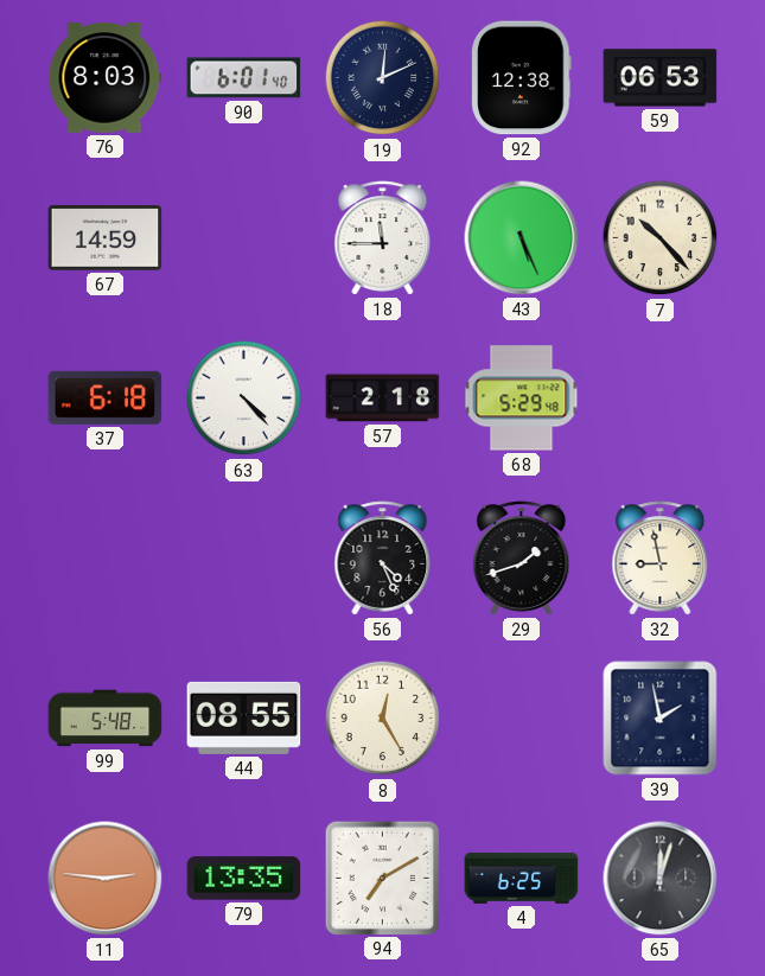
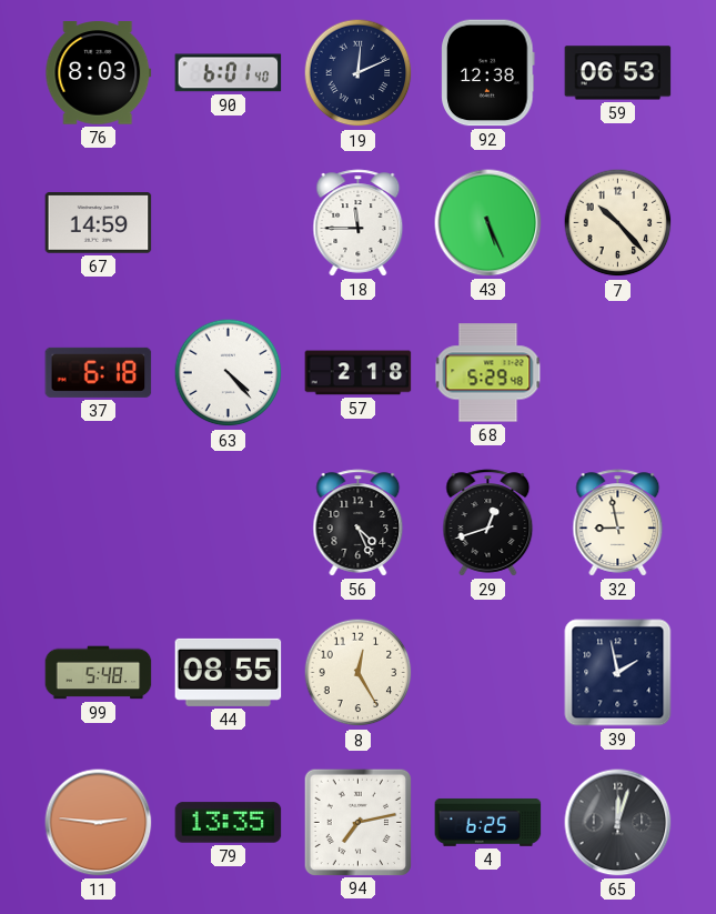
29: 1:42 -> 12:42
94: 7:10 -> 7:13
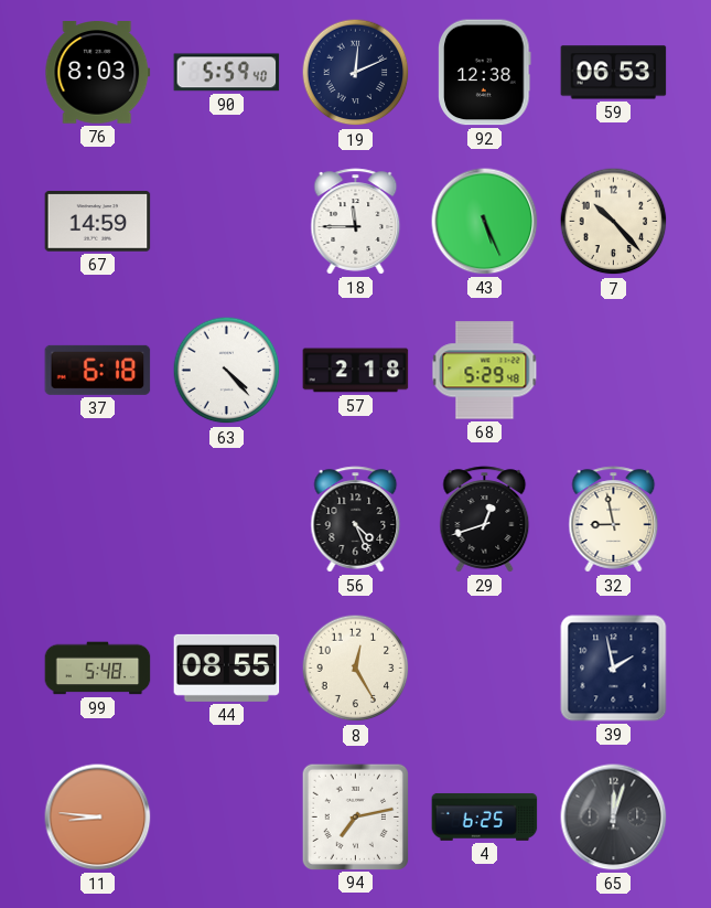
90: 6:01 -> 5:59
11: 2:46 -> 8:46
79: 13:35 -> none
